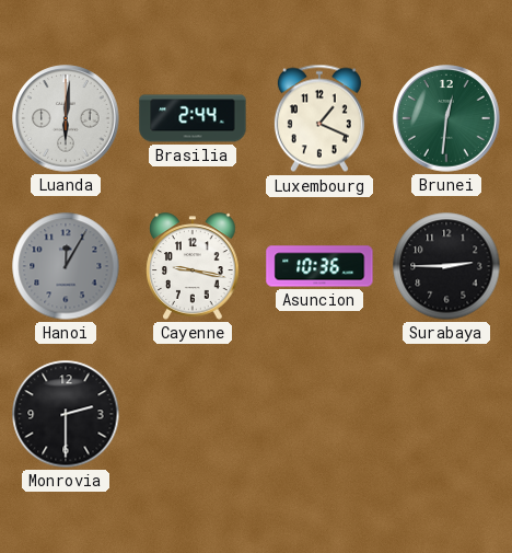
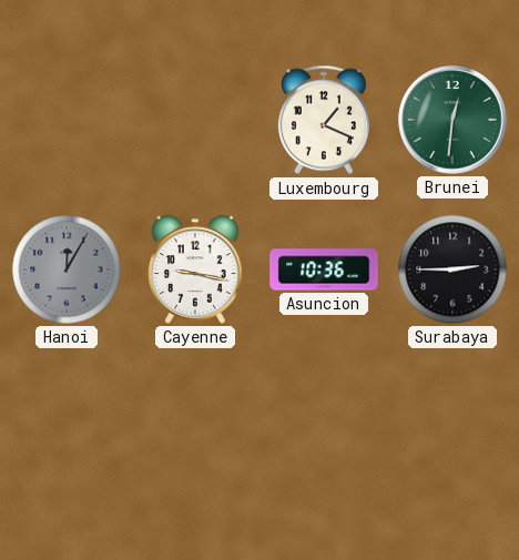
Luanda: 6:01 -> none
Brasilia: 2:44 -> none
Monrovia: 2:30 -> none
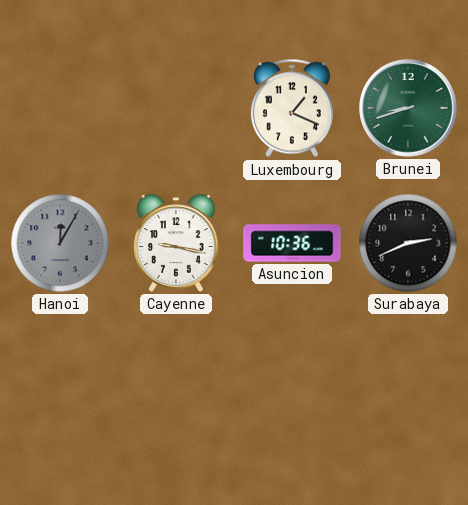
Brunei: 12:31 -> 8:42
Surabaya: 2:45 -> 2:41
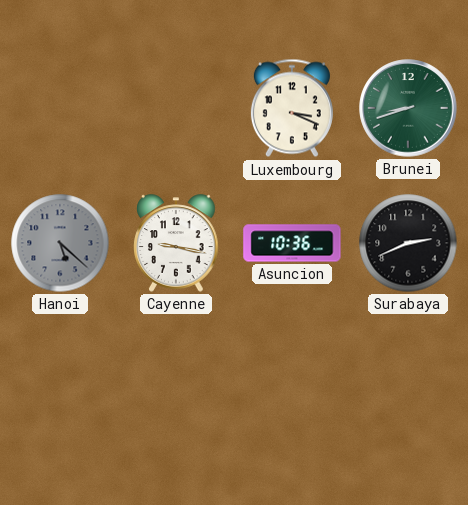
Luxembourg: 1:19 -> 3:19
Hanoi: 12:05 -> 5:22
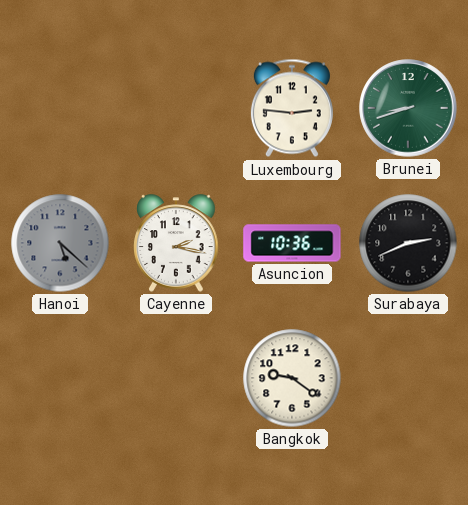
Luxembourg: 3:19 -> 2:46
Cayenne: 9:17 -> 2:17
Bangkok: none -> 9:21
